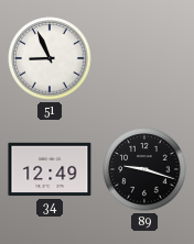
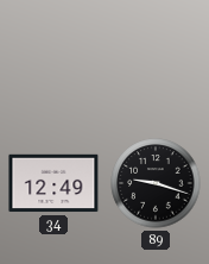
51: 8:56 -> none
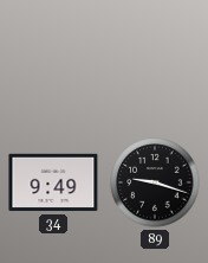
34: 12:49 -> 9:49
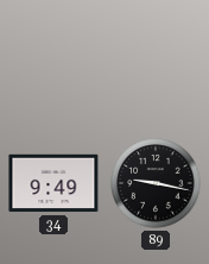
89: 9:18 -> 9:17
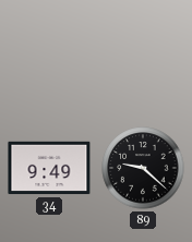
89: 9:17 -> 9:22
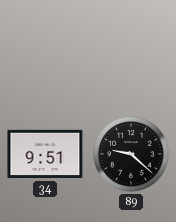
34: 9:49 -> 9:51
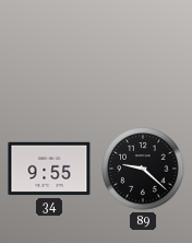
34: 9:51 -> 9:55
